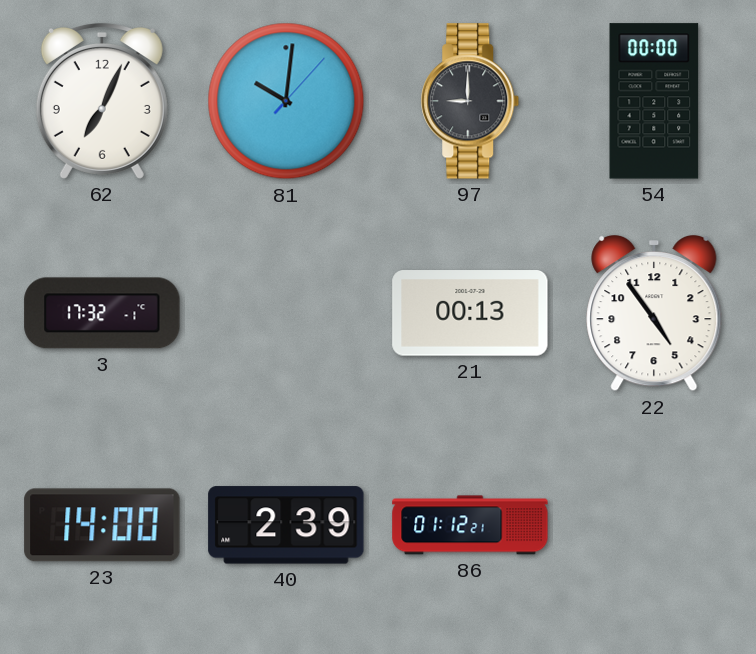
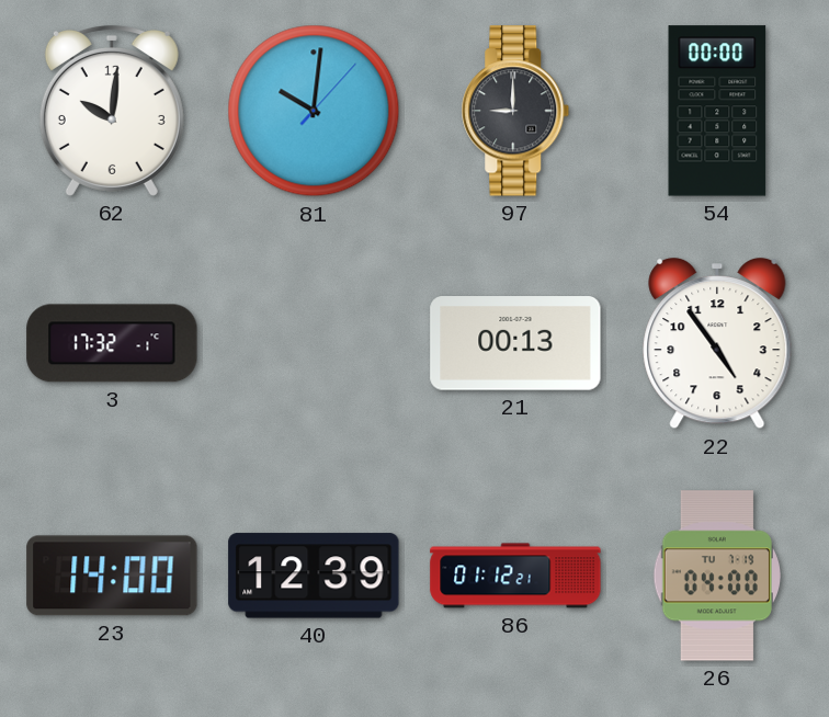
62: 7:04 -> 10:01
40: 2:39 -> 12:39
26: none -> 04:00
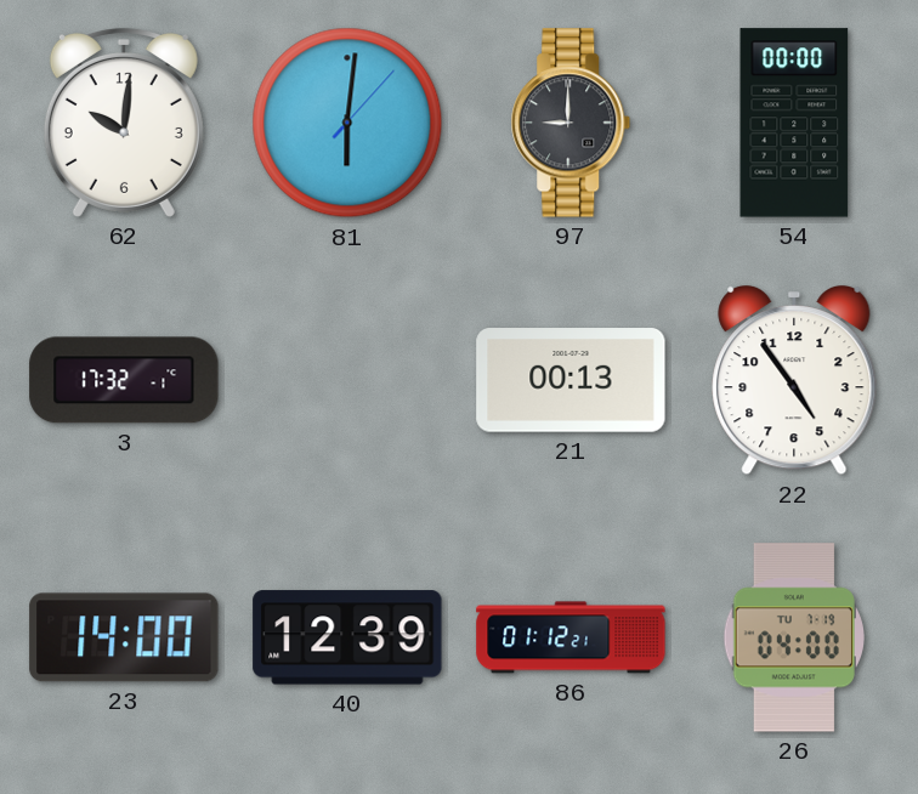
81: 10:01 -> 6:01
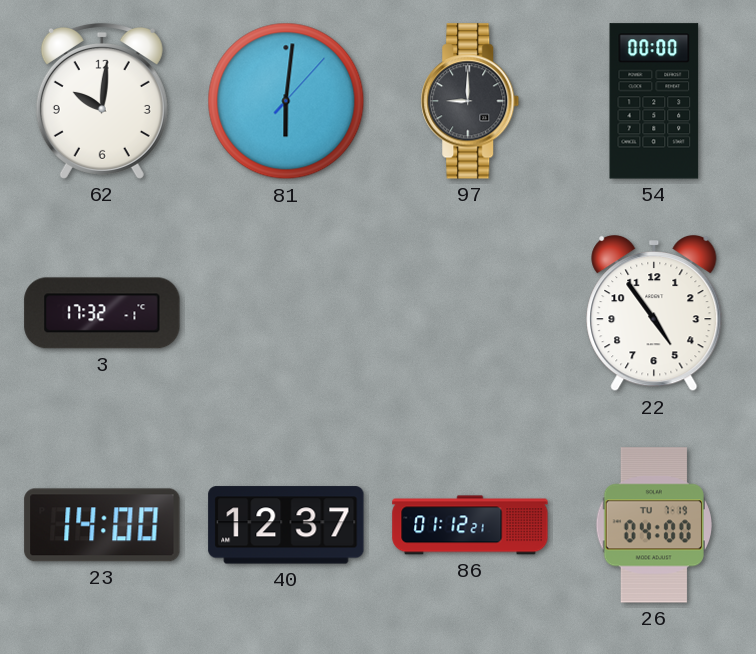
21: 00:13 -> none
40: 12:39 -> 12:37
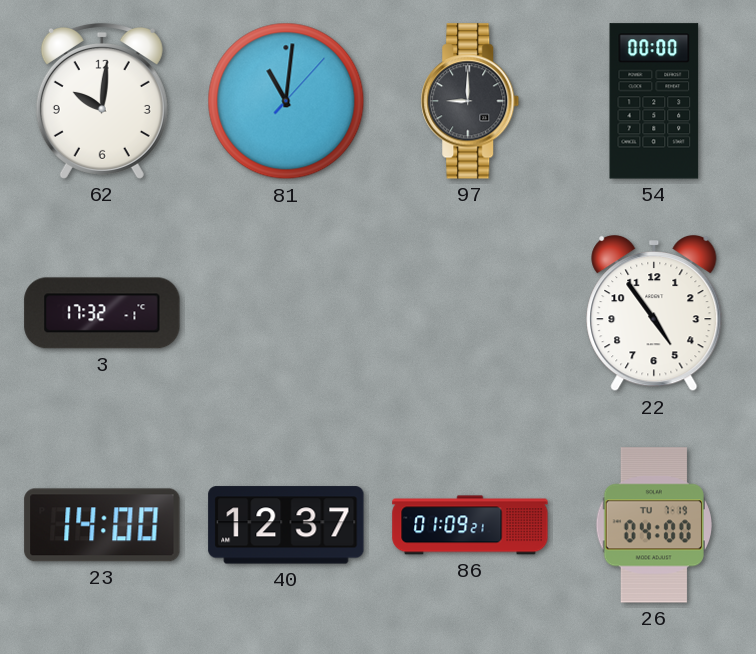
81: 6:01 -> 11:01
86: 01:12 -> 01:09
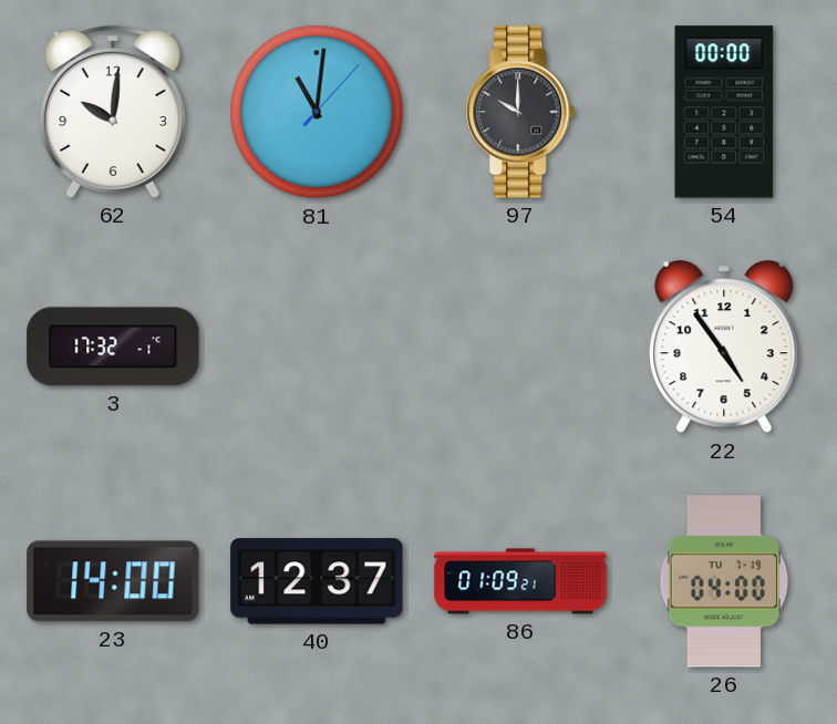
97: 9:00 -> 10:00
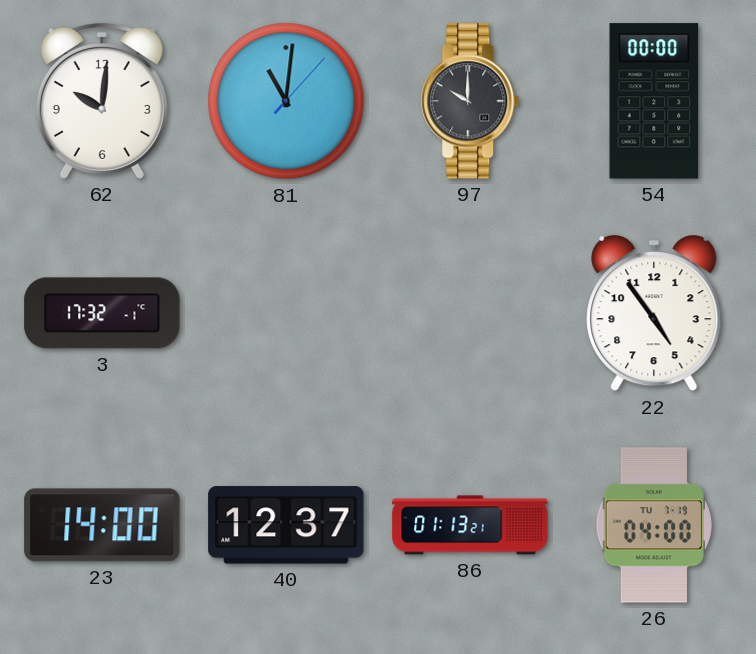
86: 01:09 -> 01:13
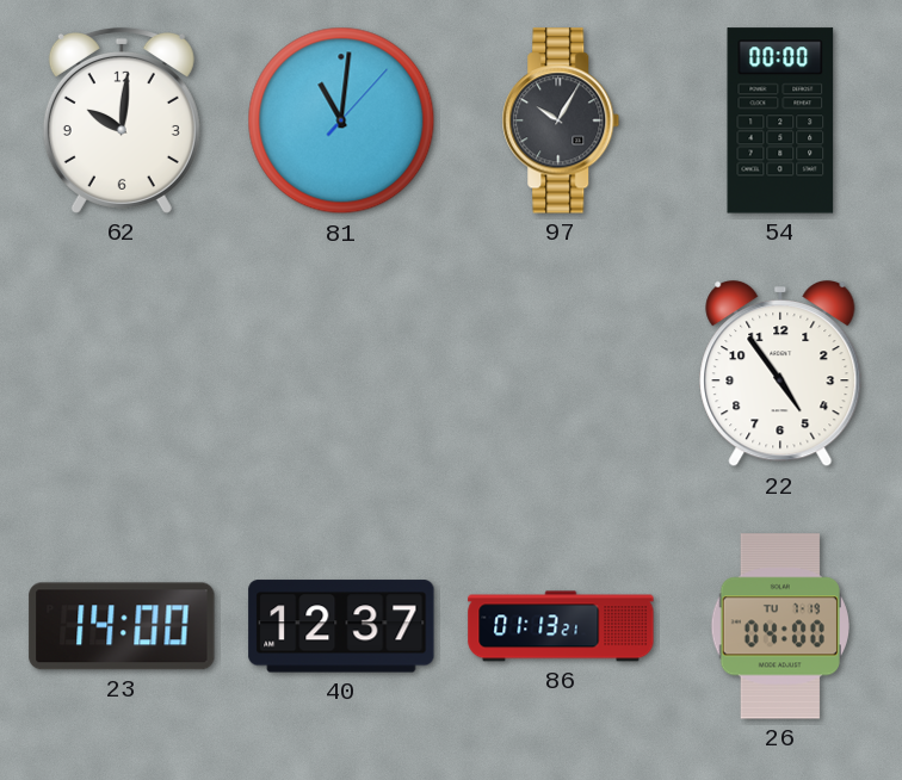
97: 10:00 -> 10:05
3: 17:32 -> none
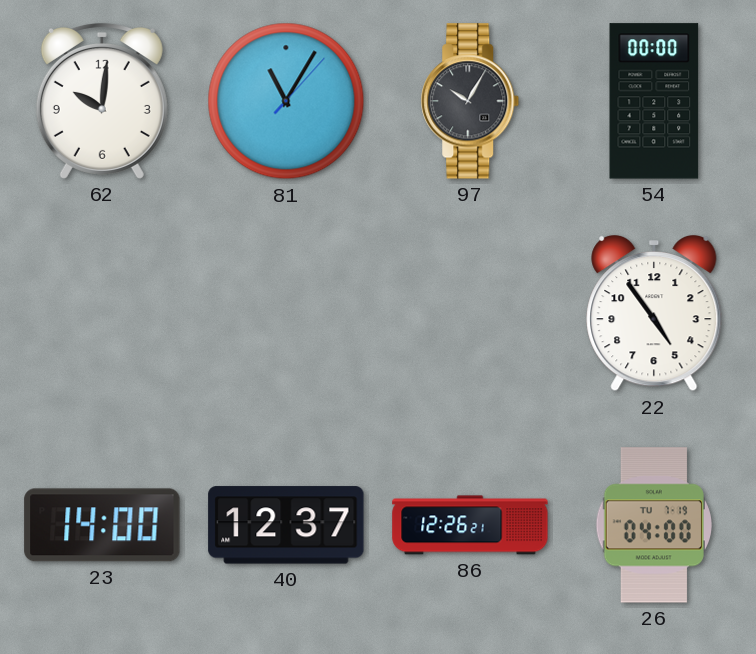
81: 11:01 -> 11:05
86: 01:13 -> 12:26
